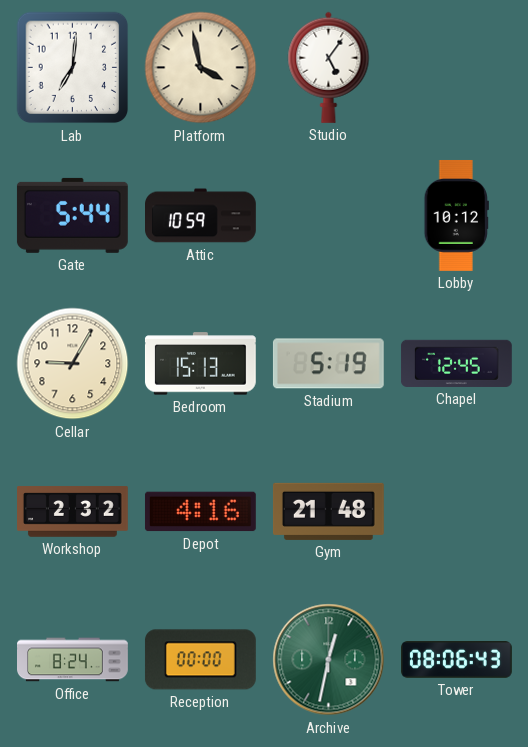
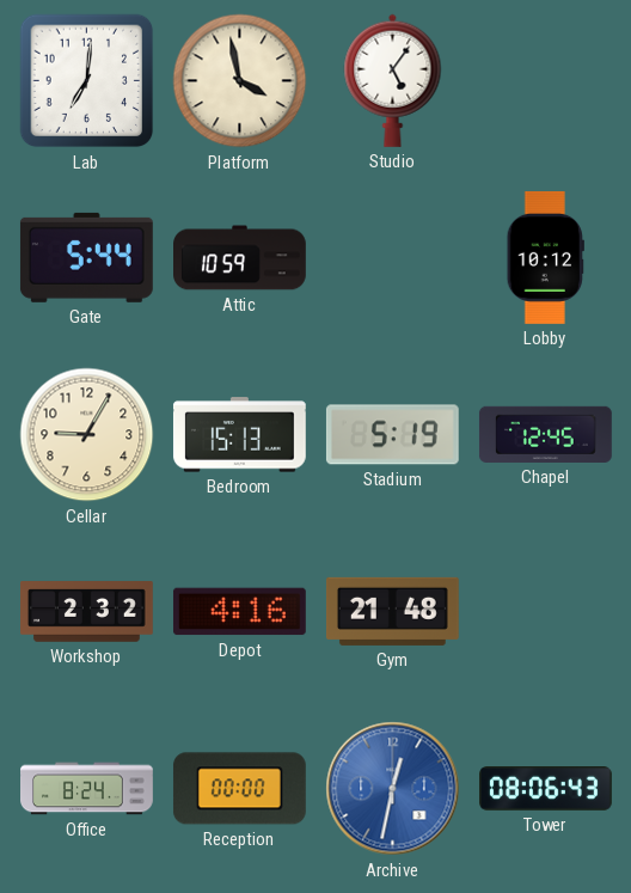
Archive dial: green -> blue
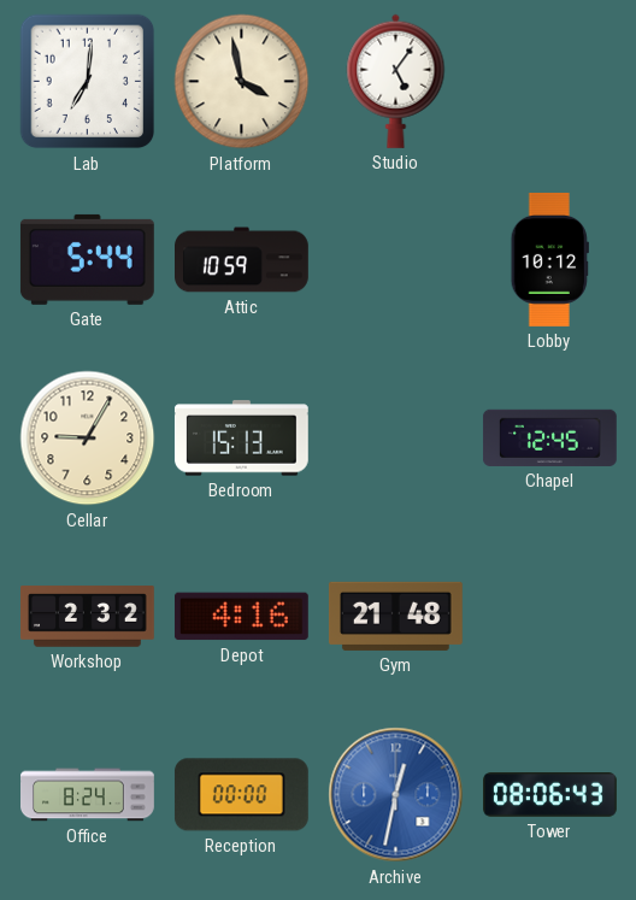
Stadium: 5:19 -> none
